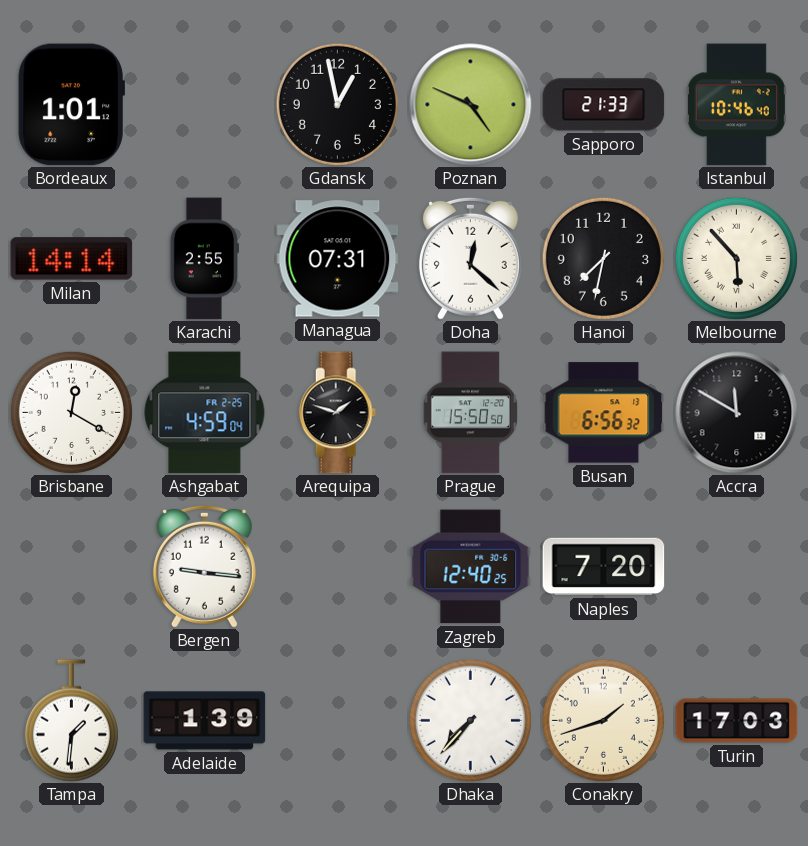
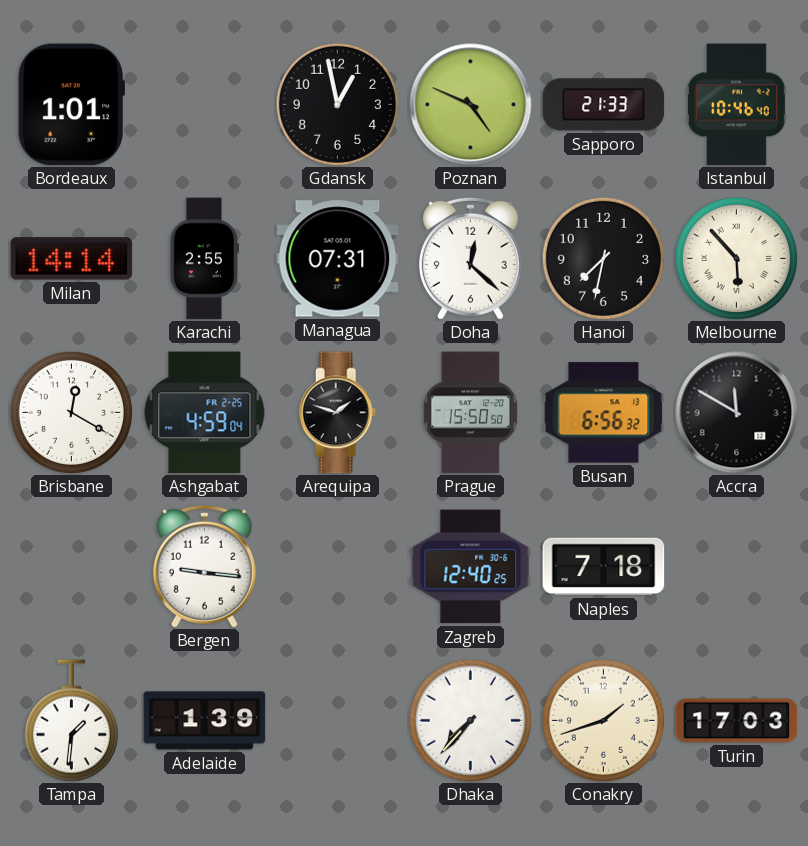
Naples: 7:20 -> 7:18
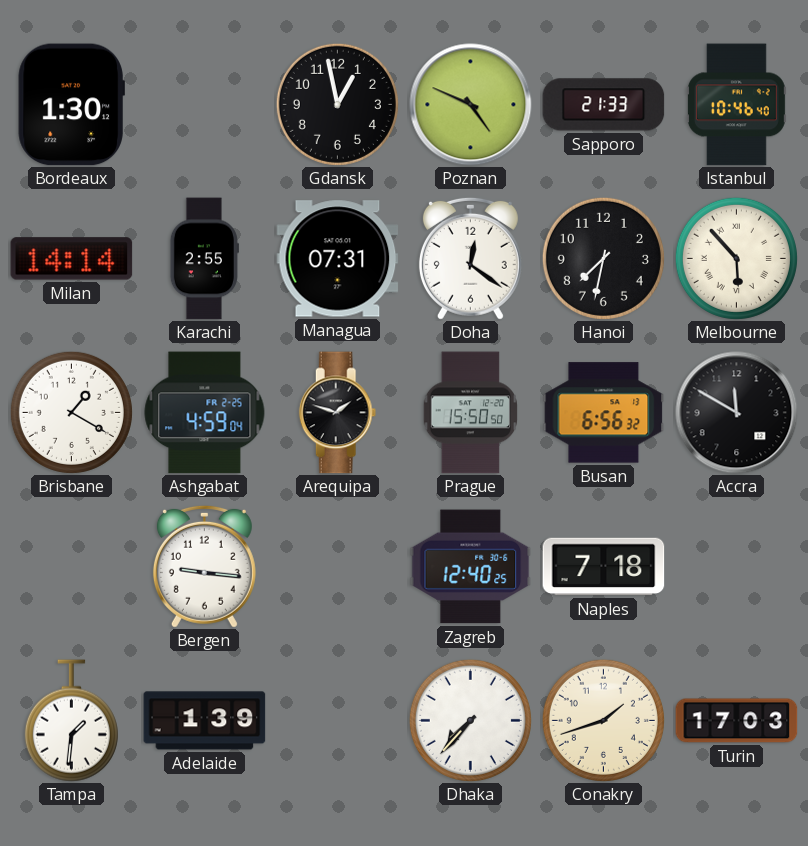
Bordeaux: 1:01 -> 1:30
Doha: 12:22 -> 12:21
Brisbane: 12:20 -> 1:20
